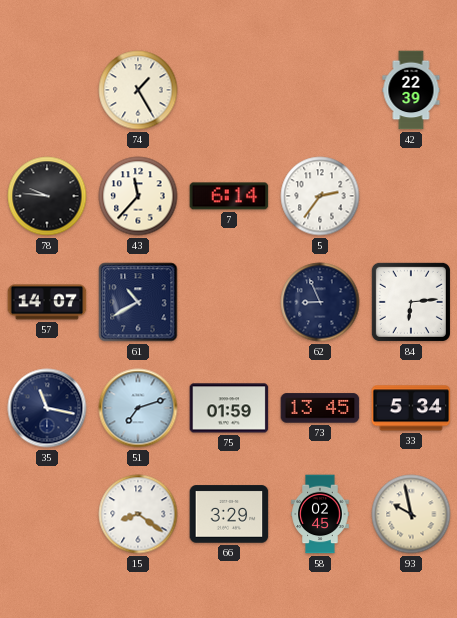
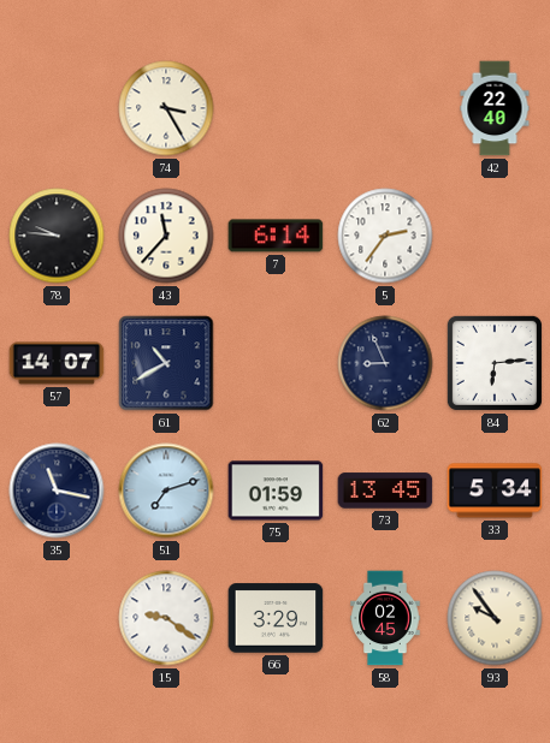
74: 1:25 -> 3:25
42: 22:39 -> 22:40
15: 8:21 -> 9:21
93: 9:58 -> 9:54
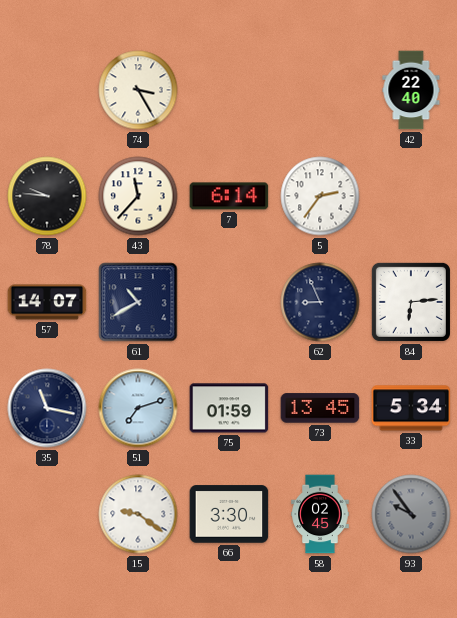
66: 3:29 -> 3:30
93 dial: cream -> grey
